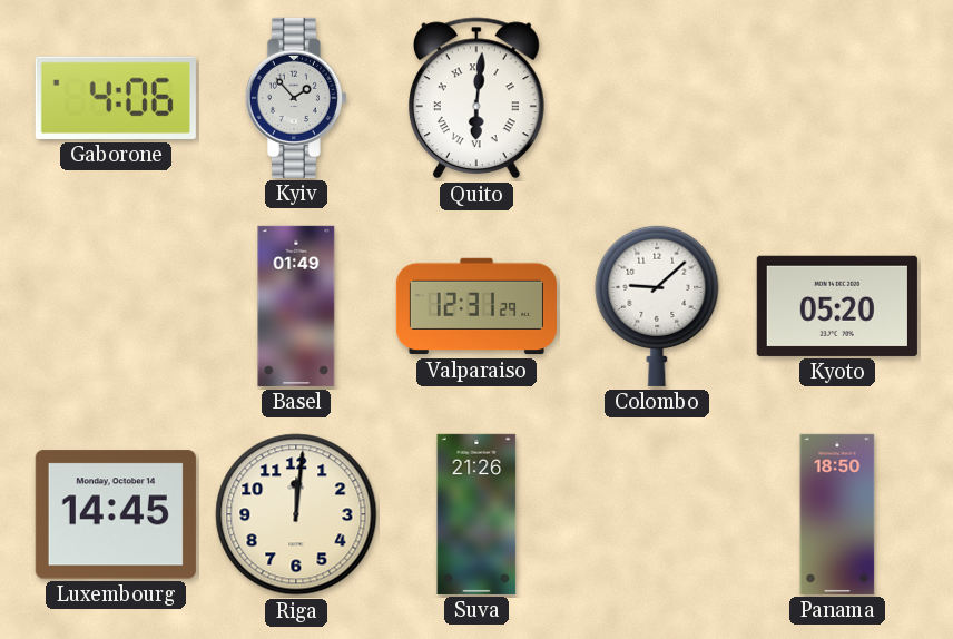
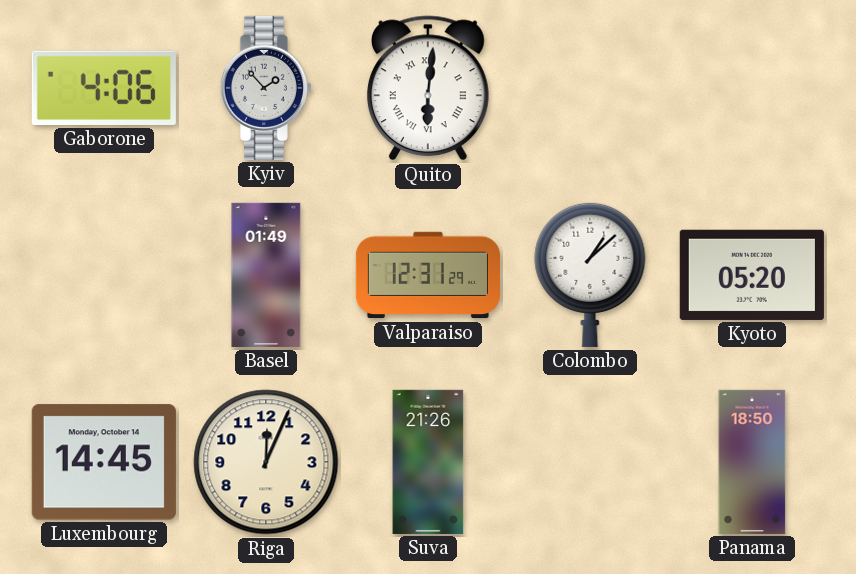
Colombo: 9:08 -> 1:08
Riga: 12:01 -> 12:04
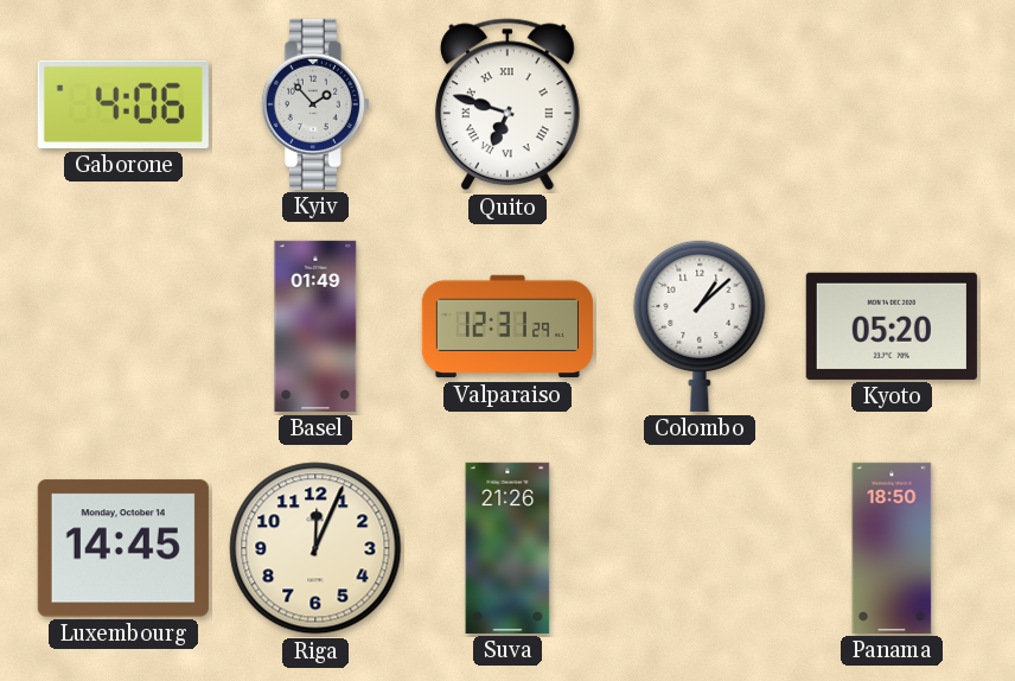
Quito: 6:01 -> 6:48
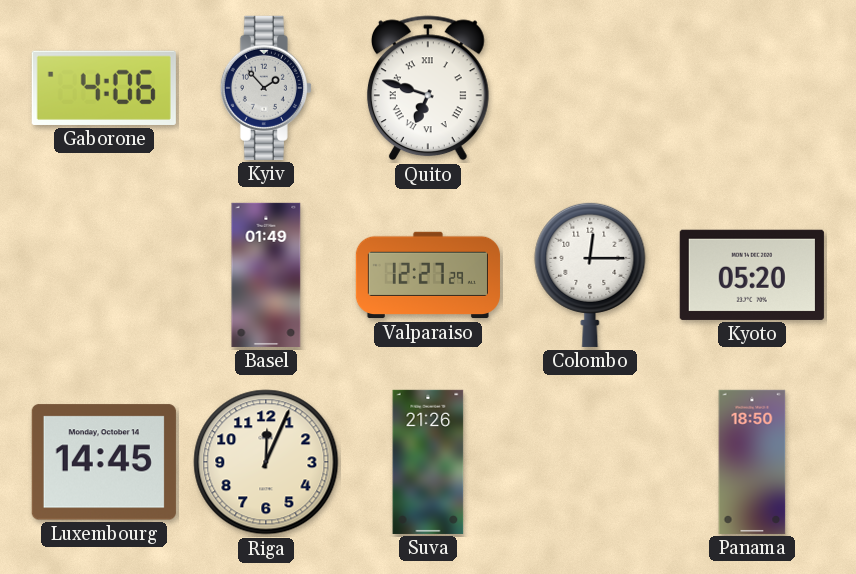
Valparaiso: 12:31 -> 12:27
Colombo: 1:08 -> 12:15
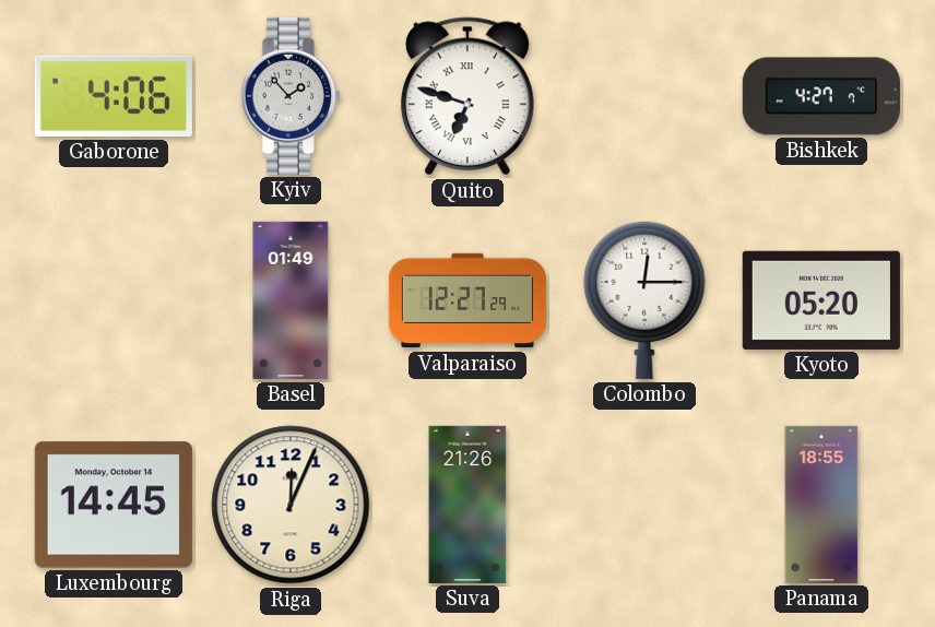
Bishkek: none -> 4:27
Panama: 18:50 -> 18:55
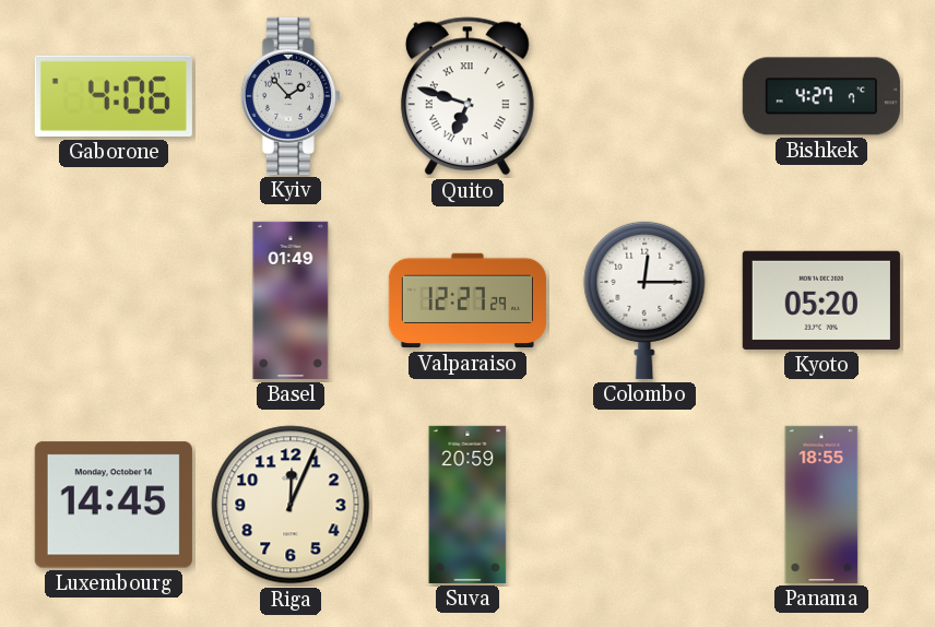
Suva: 21:26 -> 20:59
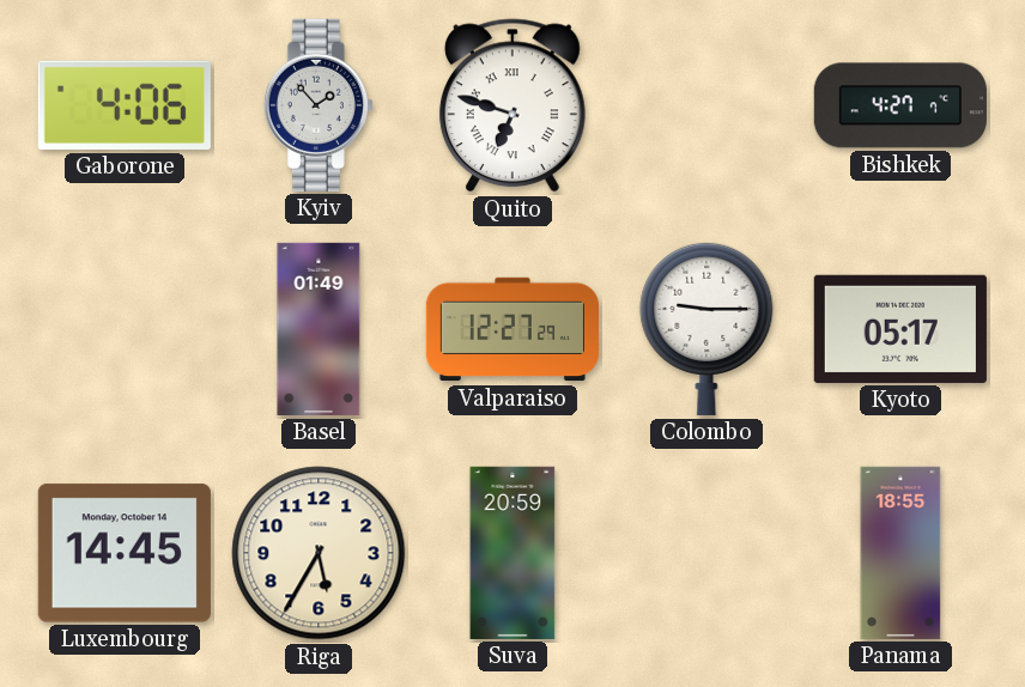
Colombo: 12:15 -> 9:15
Kyoto: 05:20 -> 05:17
Riga: 12:04 -> 5:35
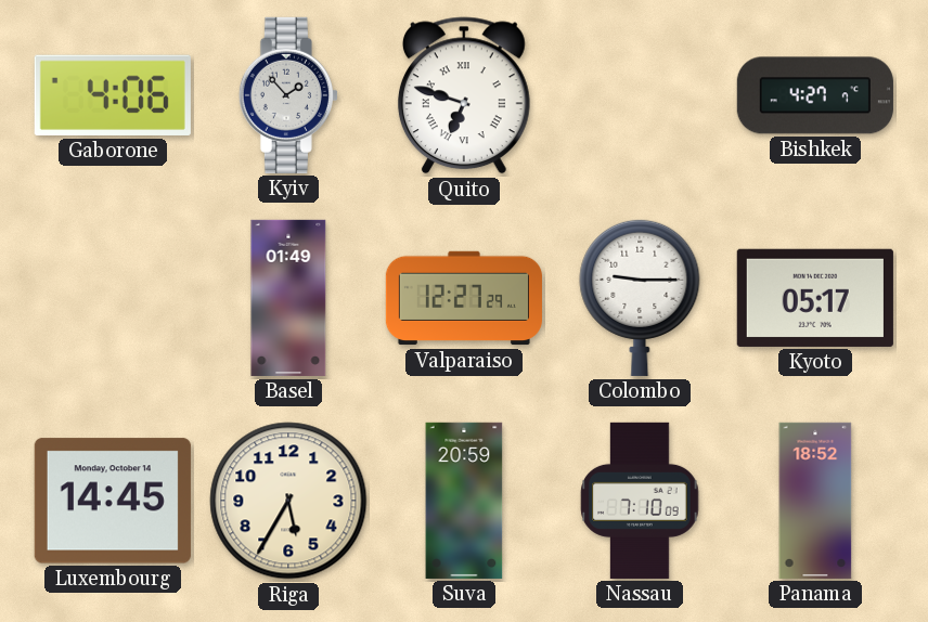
Nassau: none -> 7:10
Panama: 18:55 -> 18:52
